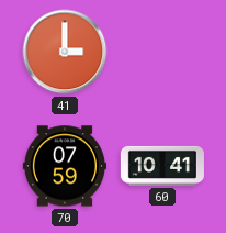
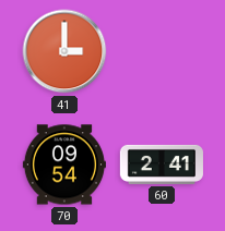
70: 07:59 -> 09:54
60: 10:41 -> 2:41
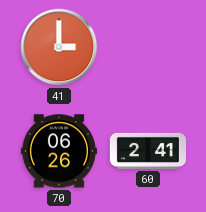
70: 09:54 -> 06:26
